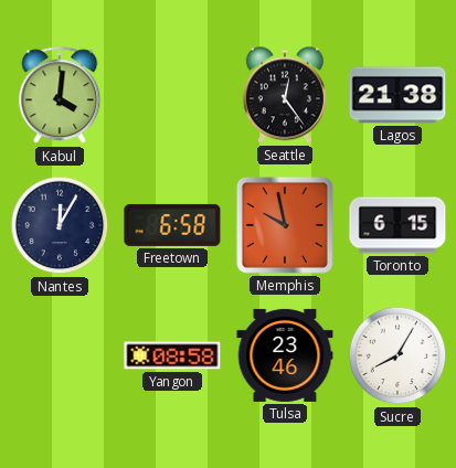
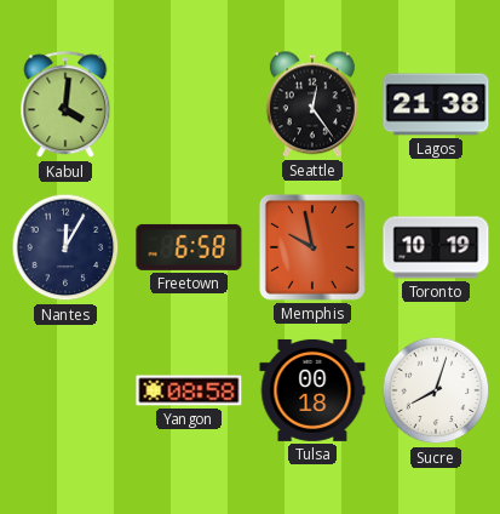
Toronto: 6:15 -> 10:19
Tulsa: 23:46 -> 00:18
Sucre: 8:05 -> 8:03
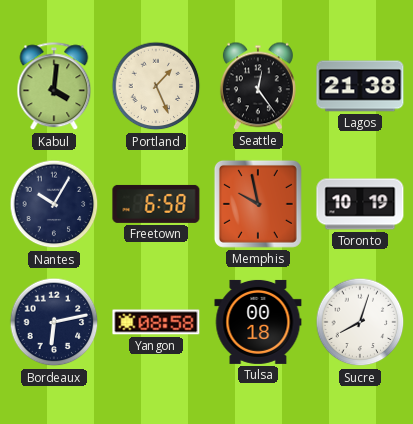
Portland: none -> 1:26
Nantes: 12:05 -> 10:05
Bordeaux: none -> 6:13
